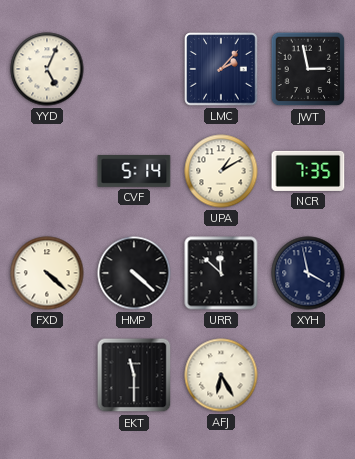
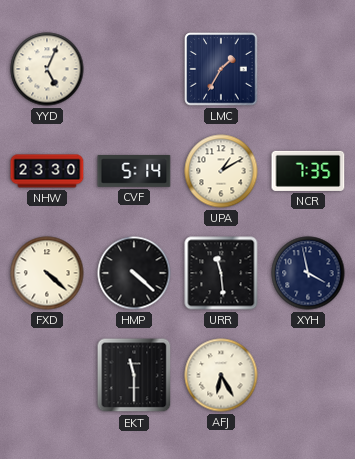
LMC: 2:07 -> 1:35
JWT: 2:58 -> none
NHW: none -> 23:30
URR: 11:52 -> 11:29
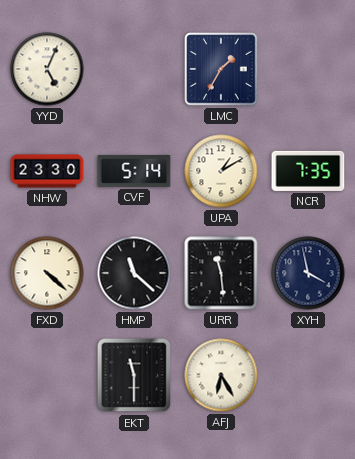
HMP: 4:22 -> 11:22
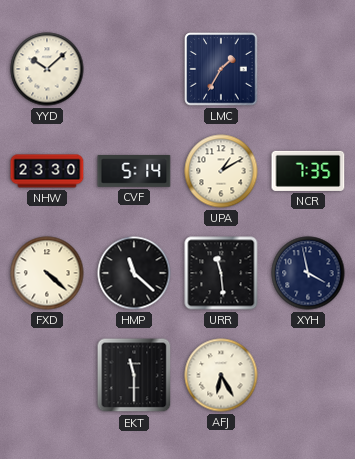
YYD: 5:04 -> 10:08
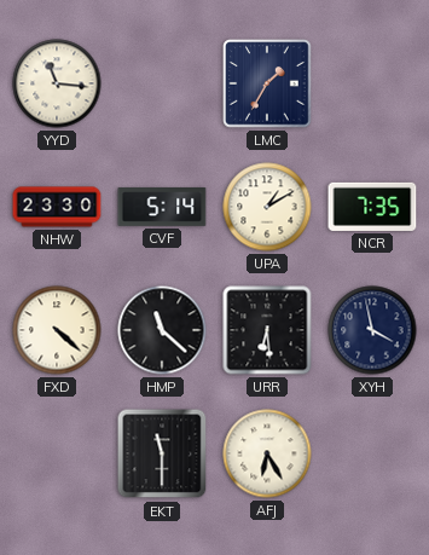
YYD: 10:08 -> 11:16
URR: 11:29 -> 6:29
